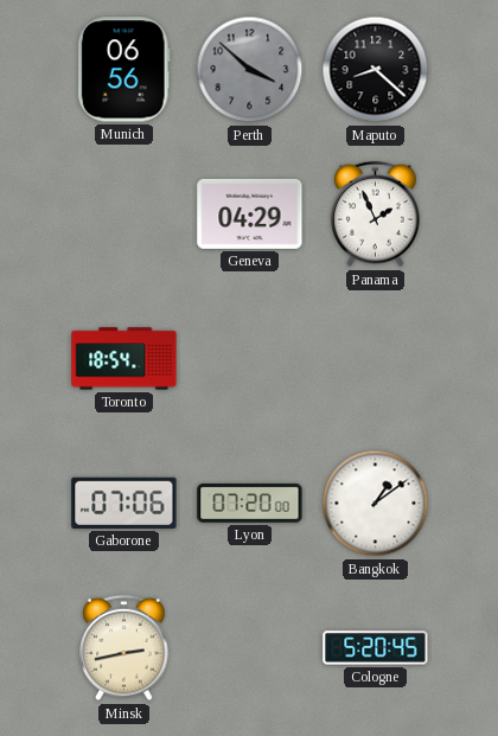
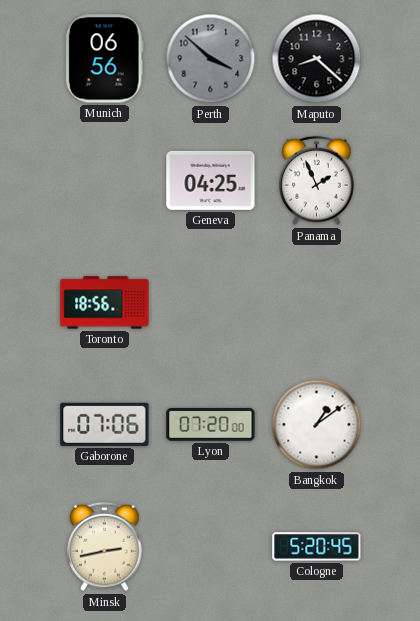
Geneva: 04:29 -> 04:25
Toronto: 18:54 -> 18:56
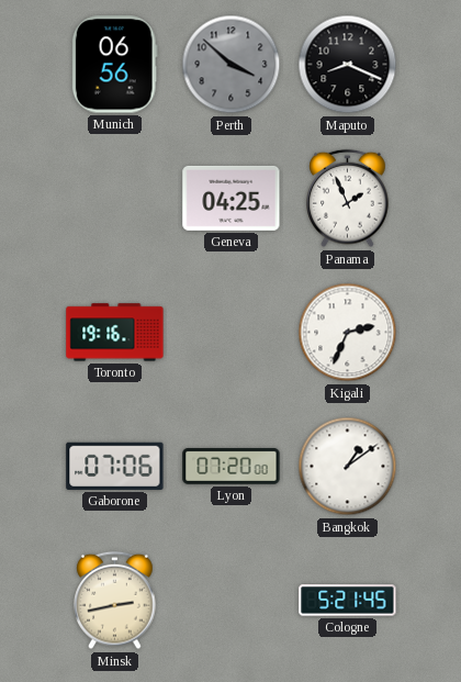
Maputo: 8:22 -> 8:19
Toronto: 18:56 -> 19:16
Kigali: none -> 2:34
Cologne: 5:20 -> 5:21
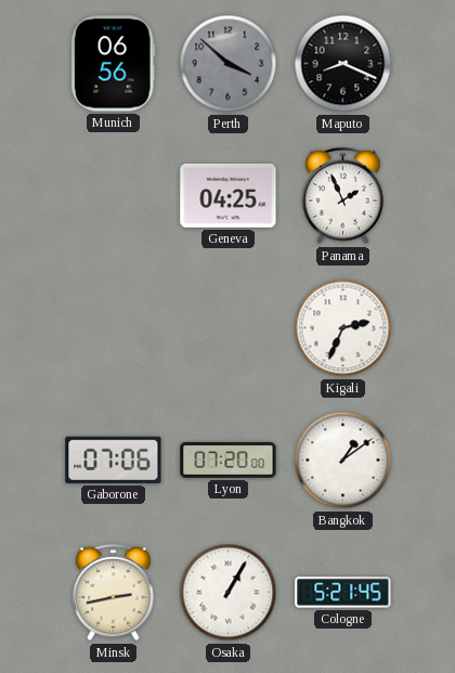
Toronto: 19:16 -> none
Osaka: none -> 1:05
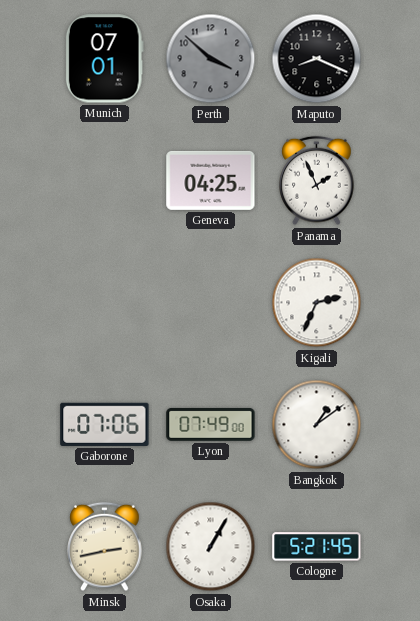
Munich: 06:56 -> 07:01
Lyon: 07:20 -> 07:49
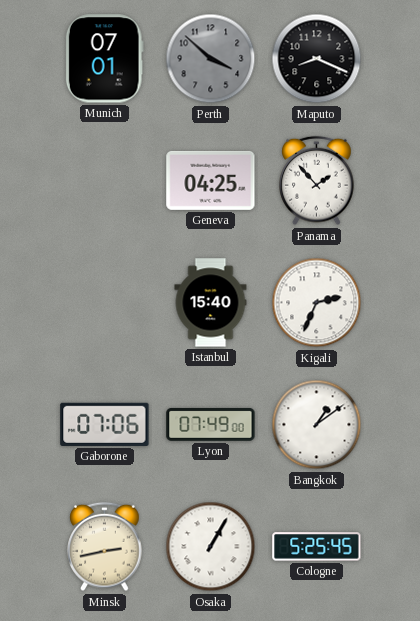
Panama: 1:56 -> 1:53
Istanbul: none -> 15:40
Cologne: 5:21 -> 5:25
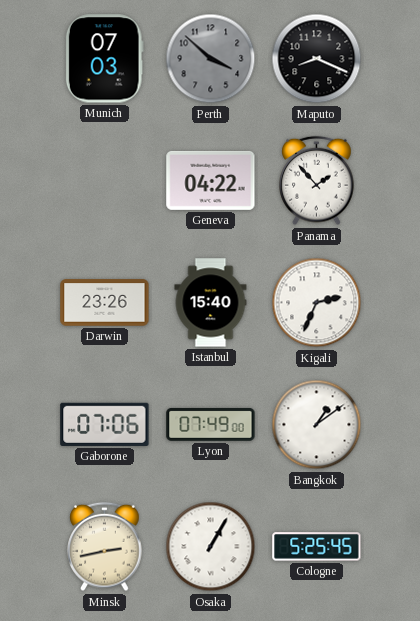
Munich: 07:01 -> 07:03
Geneva: 04:25 -> 04:22
Darwin: none -> 23:26
